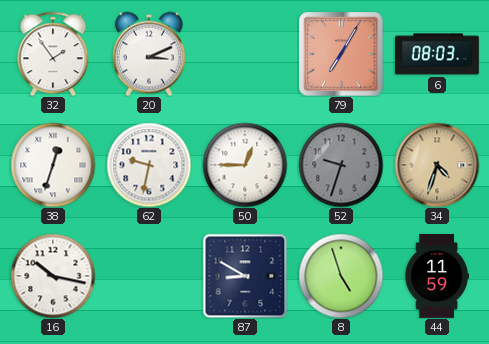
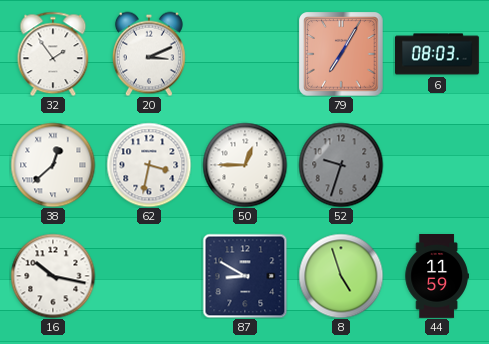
38: 12:33 -> 12:38
62: 9:32 -> 3:32
34: 4:33 -> none
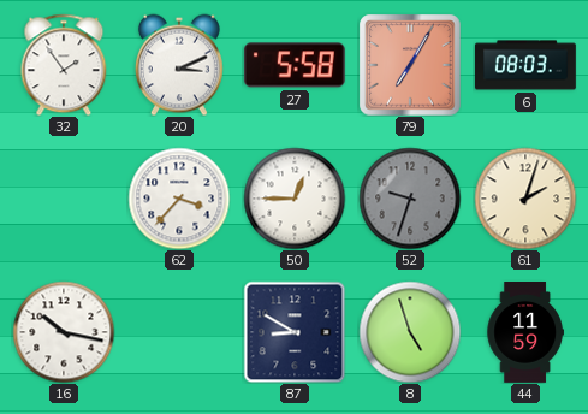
27: none -> 5:58
38: 12:38 -> none
62: 3:32 -> 3:37
61: none -> 2:03
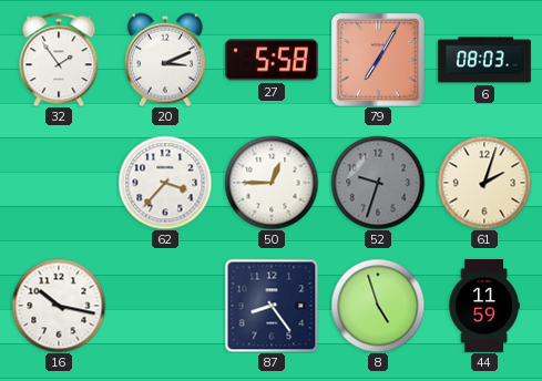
87: 8:50 -> 8:24
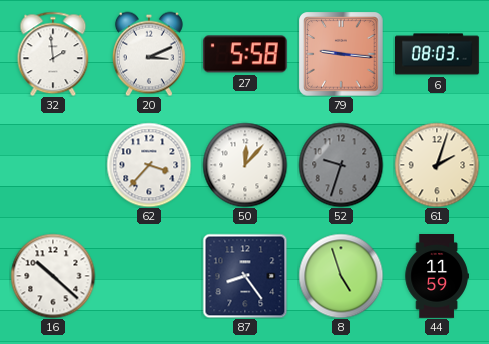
32: 1:54 -> 1:59
79: 7:05 -> 9:16
50: 12:45 -> 12:07
16: 10:17 -> 10:22
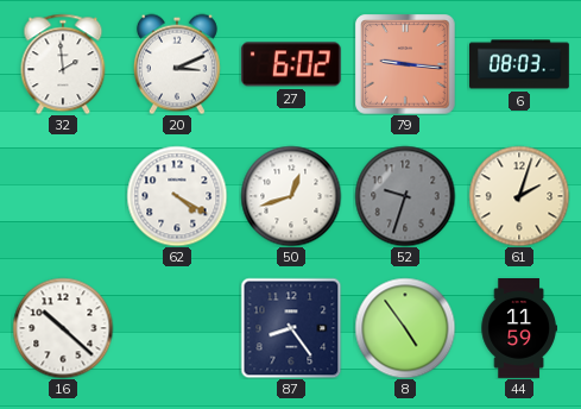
27: 5:58 -> 6:02
62: 3:37 -> 4:20
50: 12:07 -> 12:42
8: 4:57 -> 4:54
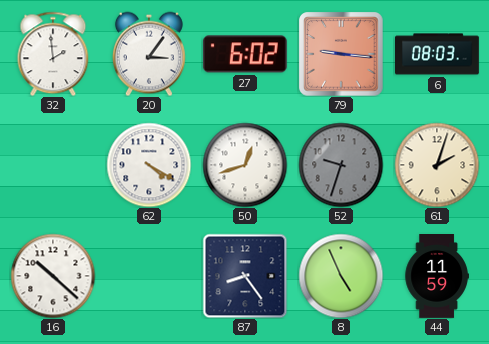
20: 3:11 -> 3:06
8: 4:54 -> 4:56
